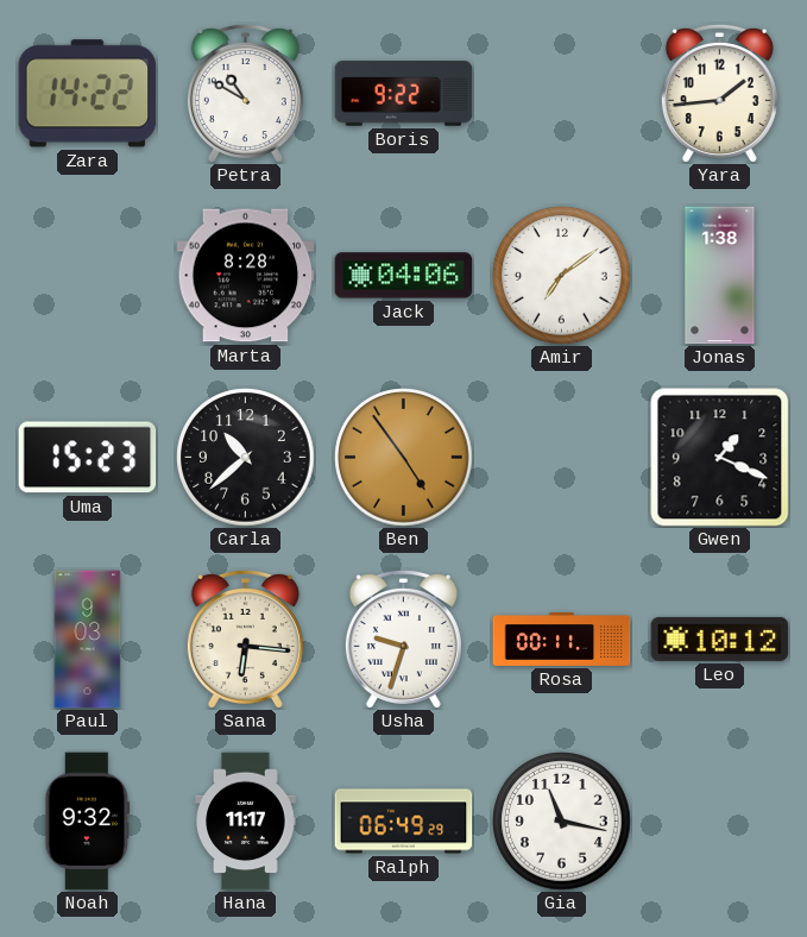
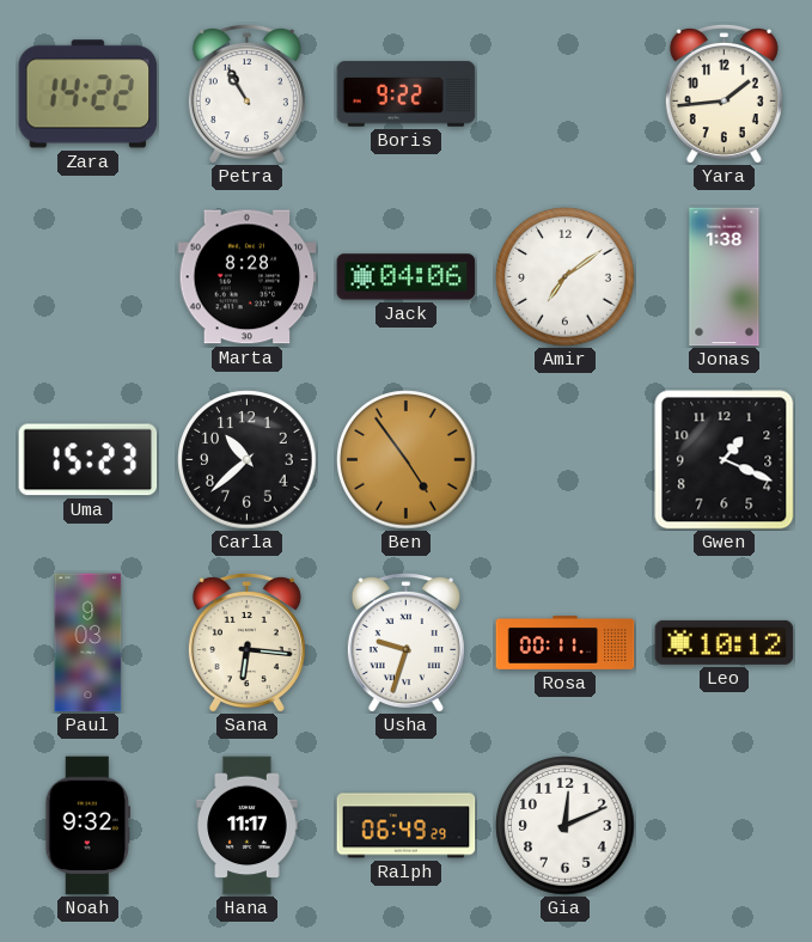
Petra: 10:50 -> 10:55
Gia: 11:17 -> 12:11
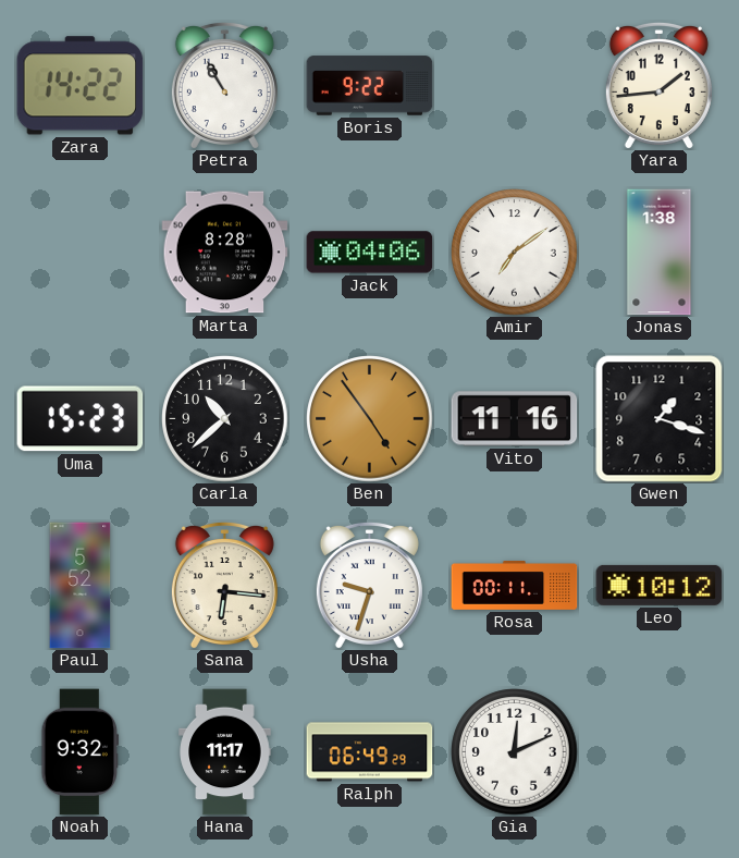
Vito: none -> 11:16
Gwen: 1:19 -> 1:18
Paul: 9:03 -> 5:52
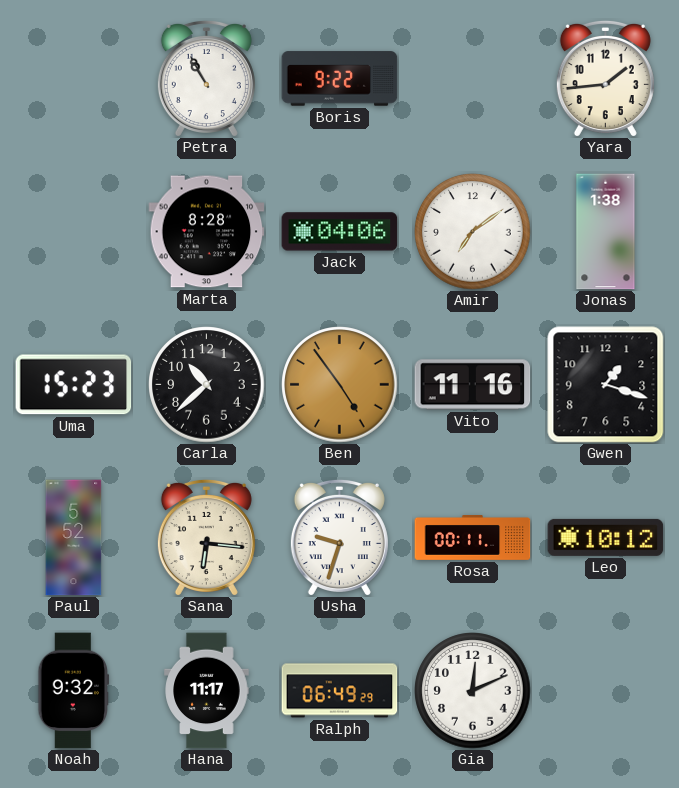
Zara: 14:22 -> none
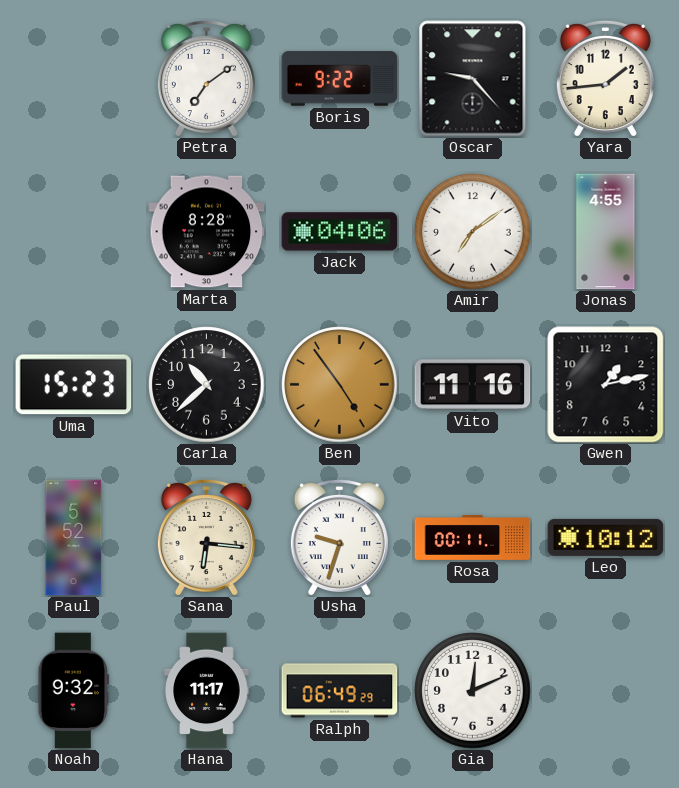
Petra: 10:55 -> 7:09
Oscar: none -> 9:23
Jonas: 1:38 -> 4:55
Gwen: 1:18 -> 1:13
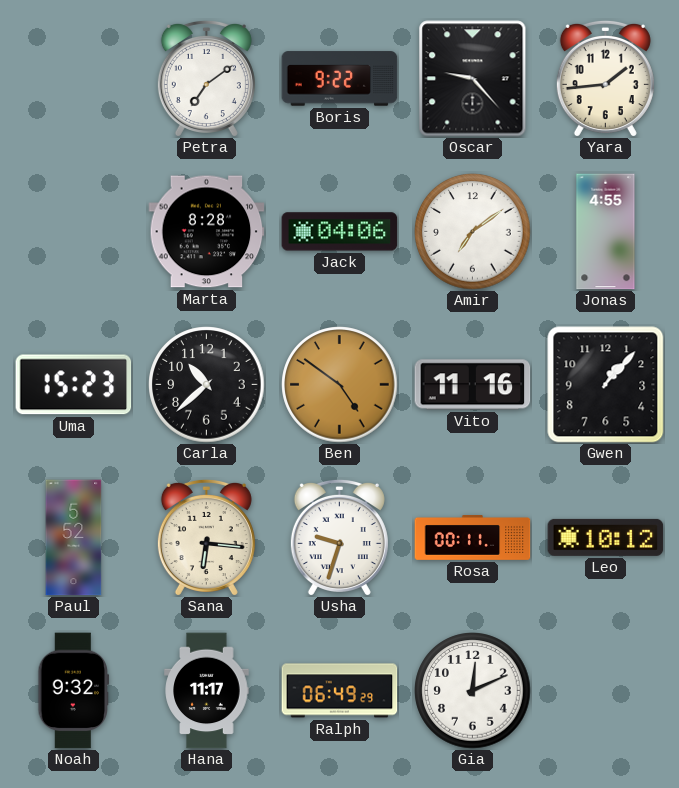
Ben: 4:54 -> 4:51
Gwen: 1:13 -> 1:07
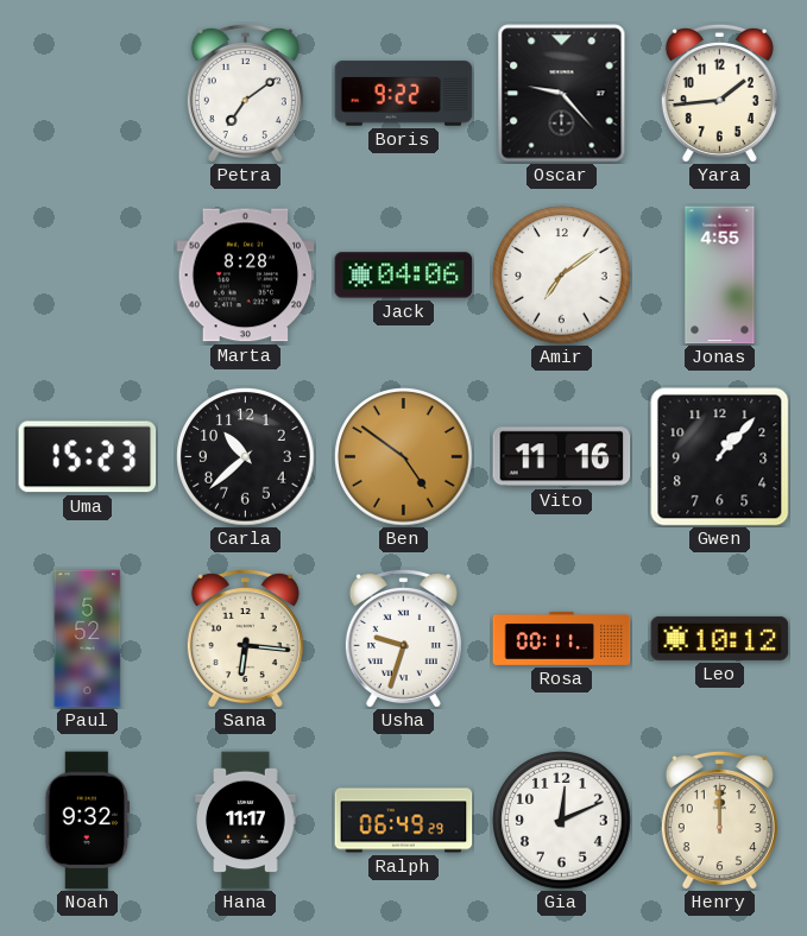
Henry: none -> 12:00
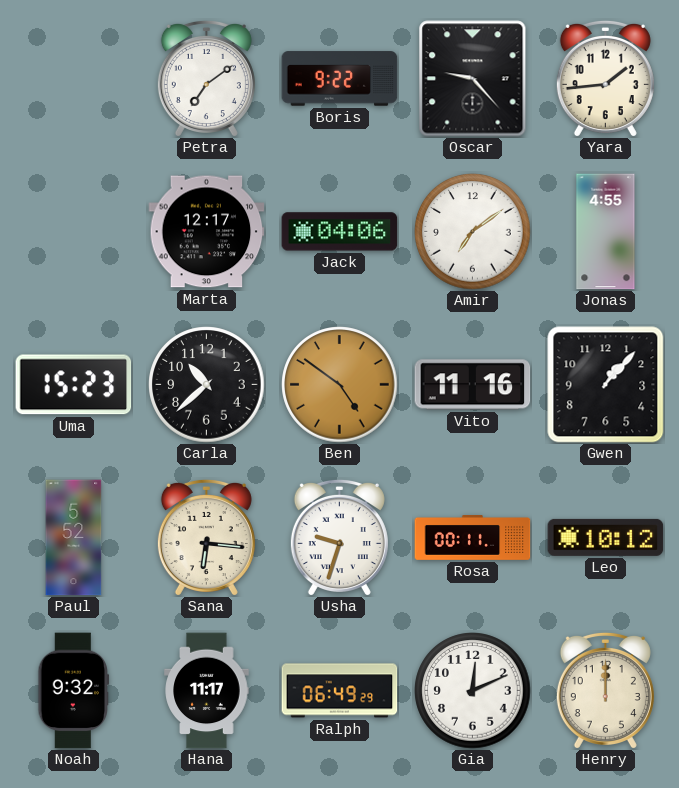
Marta: 8:28 -> 12:17
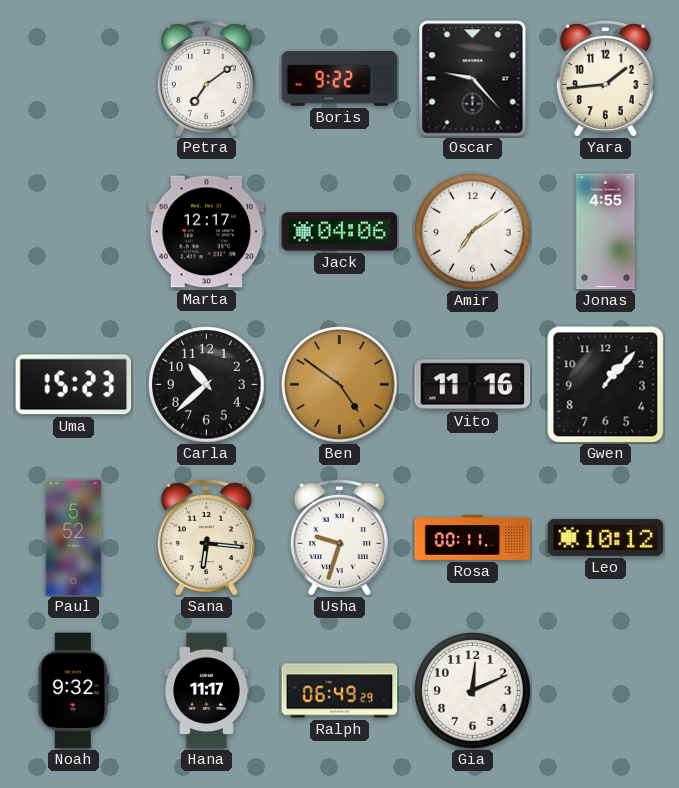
Henry: 12:00 -> none
